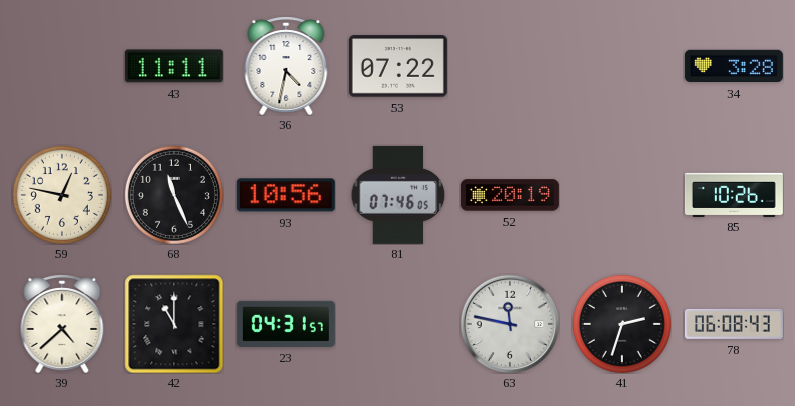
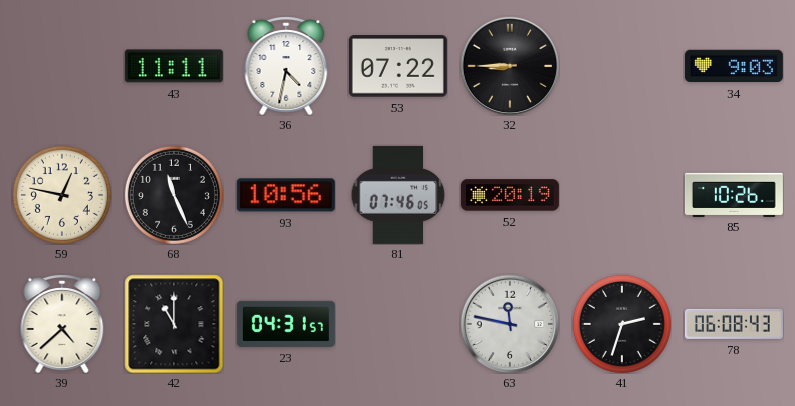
32: none -> 8:45
34: 3:28 -> 9:03
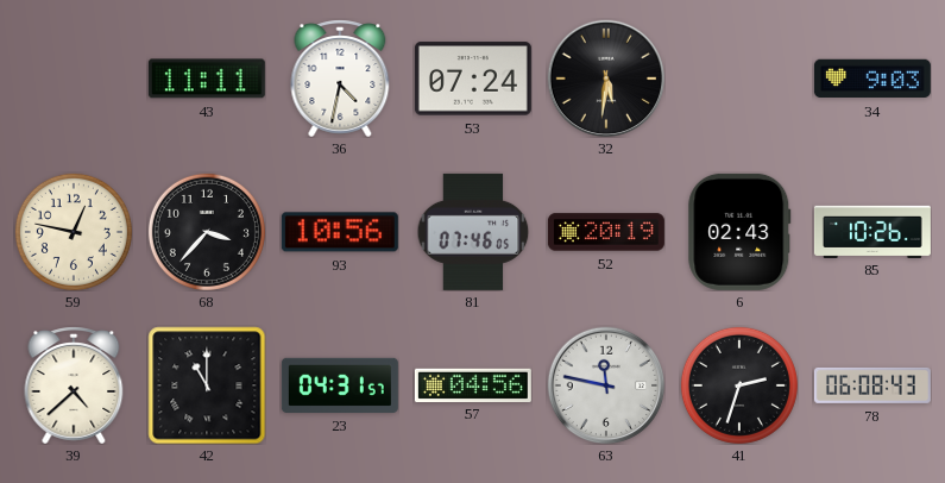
53: 07:22 -> 07:24
32: 8:45 -> 5:31
68: 11:26 -> 3:37
6: none -> 02:43
57: none -> 04:56
